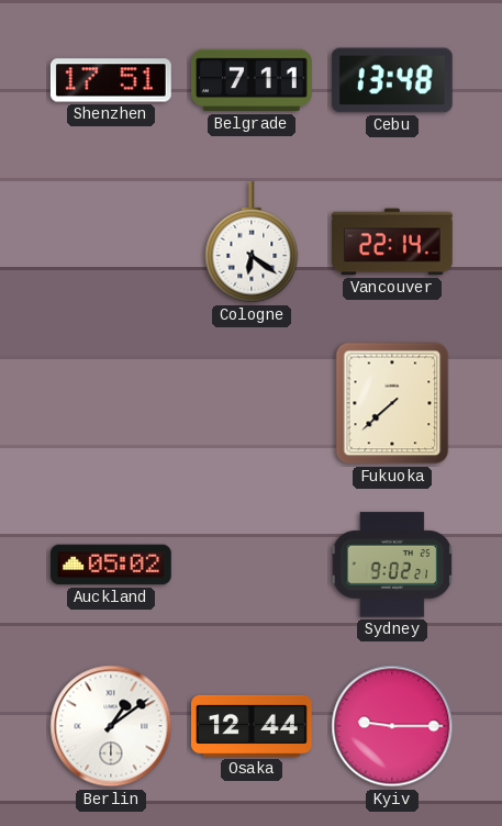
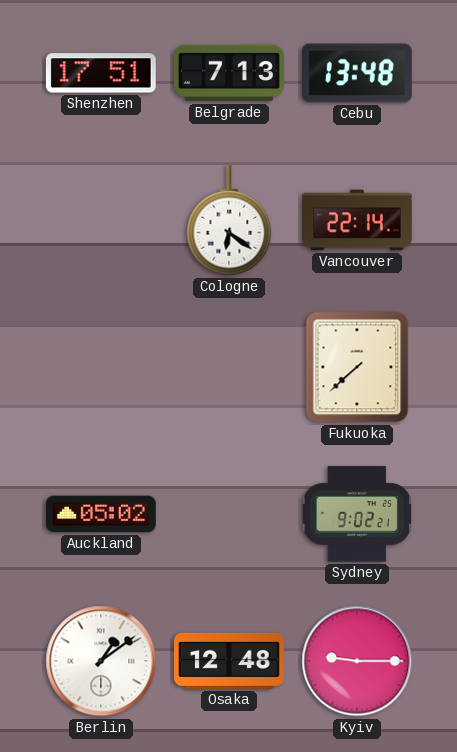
Belgrade: 7:11 -> 7:13
Osaka: 12:44 -> 12:48
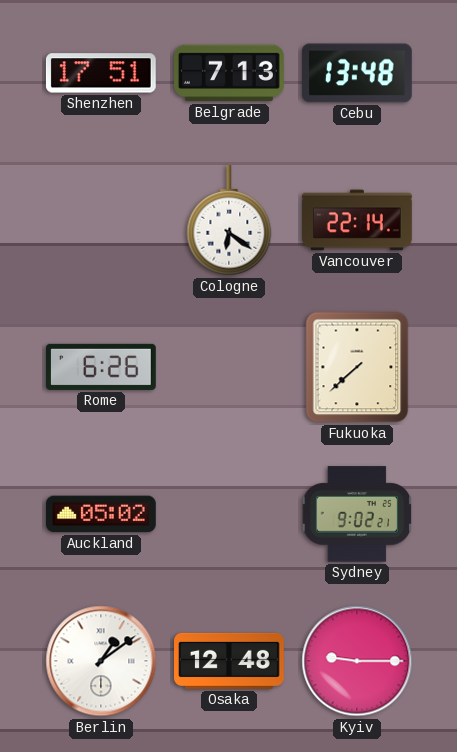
Rome: none -> 6:26
